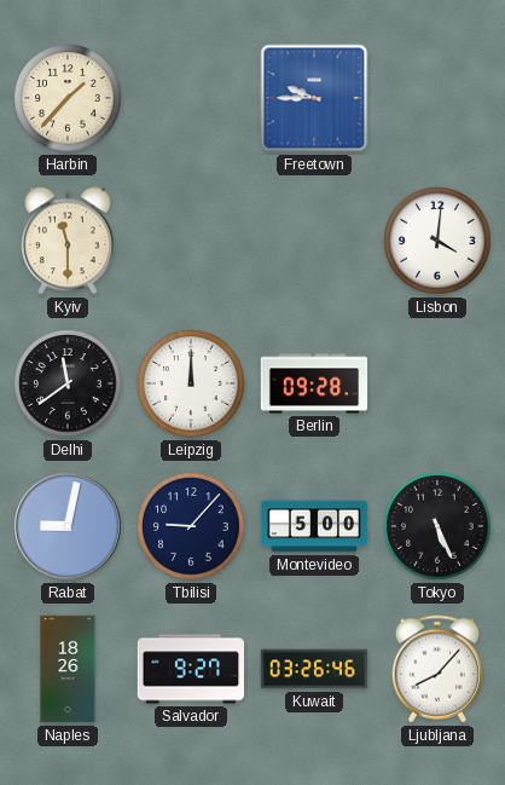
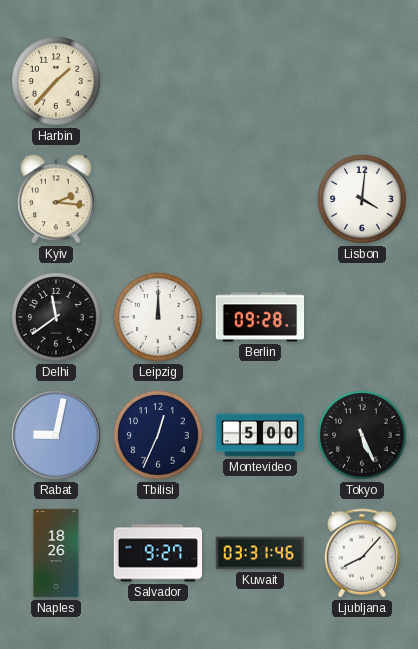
Freetown: 9:45 -> none
Kyiv: 11:30 -> 2:16
Tbilisi: 9:07 -> 12:34
Kuwait: 03:26 -> 03:31
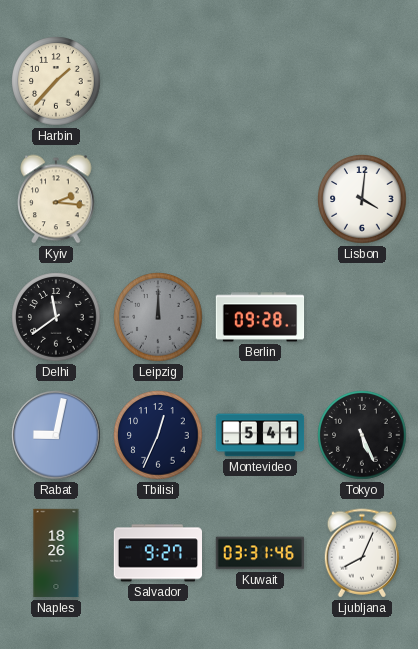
Leipzig dial: white -> grey
Montevideo: 5:00 -> 5:41
Ljubljana: 8:07 -> 8:04
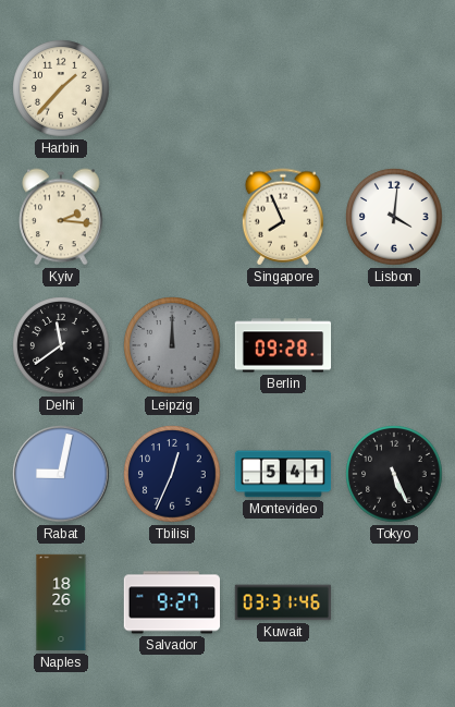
Singapore: none -> 7:56
Ljubljana: 8:04 -> none
